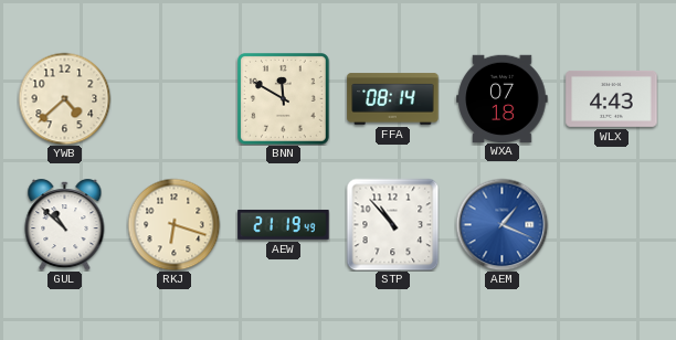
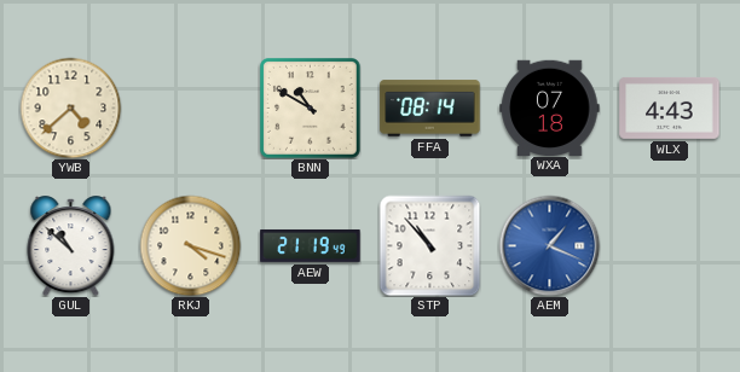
BNN: 11:50 -> 10:50
RKJ: 6:18 -> 4:18
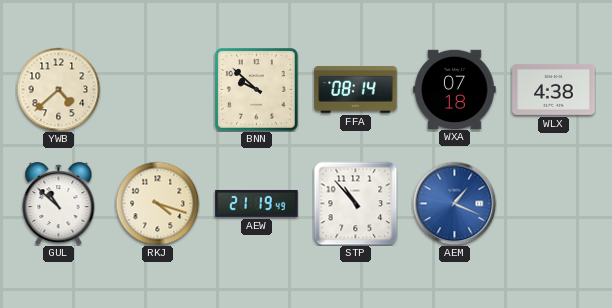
BNN: 10:50 -> 9:52
WLX: 4:43 -> 4:38
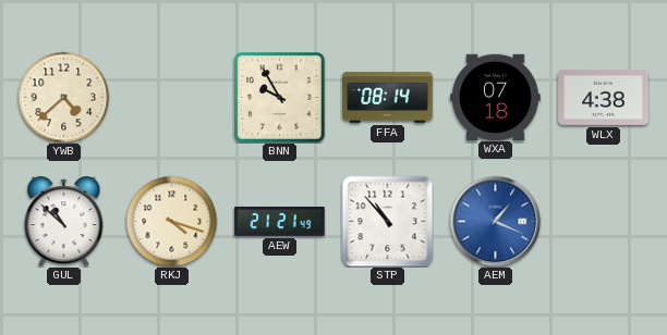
BNN: 9:52 -> 9:55
AEW: 21:19 -> 21:21
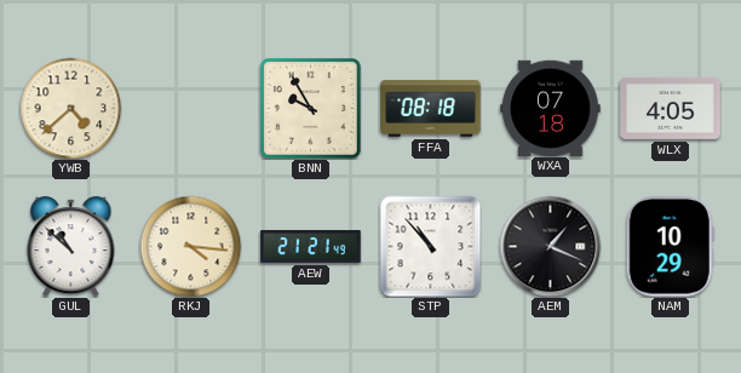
FFA: 08:14 -> 08:18
WLX: 4:38 -> 4:05
RKJ: 4:18 -> 4:16
AEM dial: blue -> black
NAM: none -> 10:29
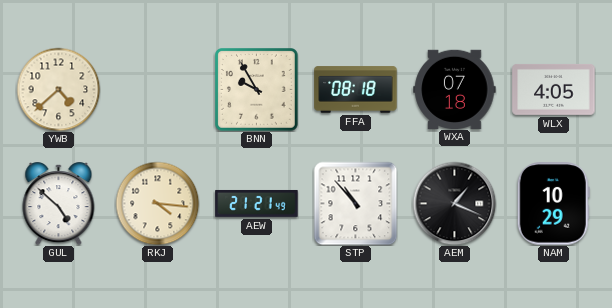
GUL: 10:52 -> 4:52
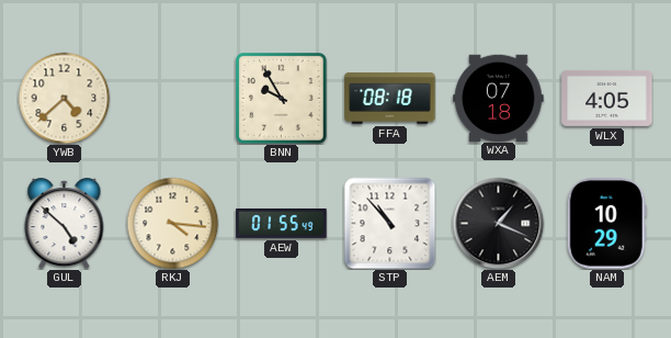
AEW: 21:21 -> 01:55
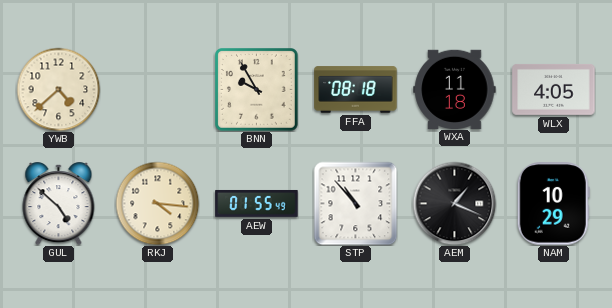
WXA: 07:18 -> 11:18
